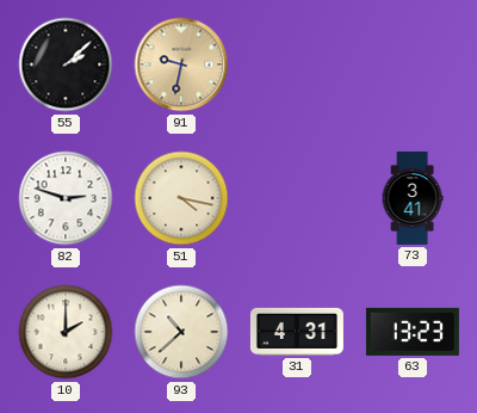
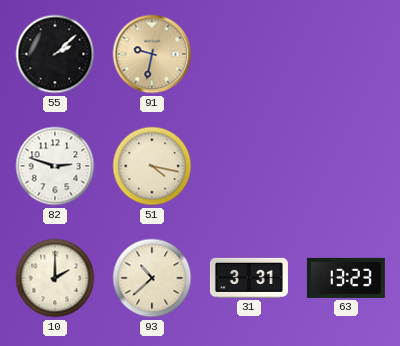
73: 3:41 -> none
31: 4:31 -> 3:31
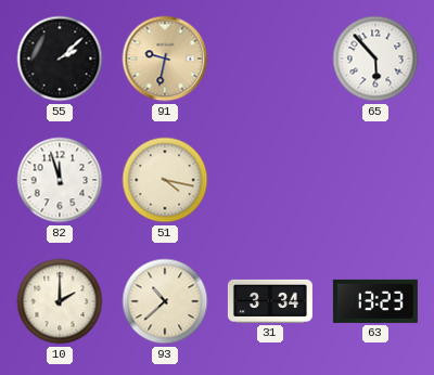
65: none -> 5:53
82: 2:48 -> 11:57
31: 3:31 -> 3:34
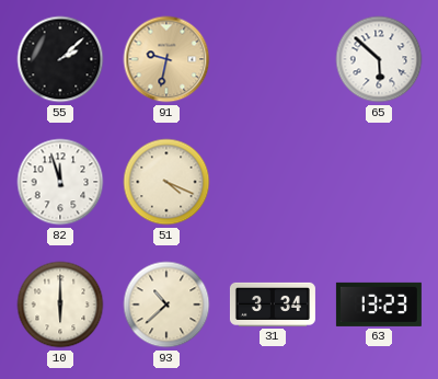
65: 5:53 -> 5:52
51: 4:17 -> 4:19
10: 2:00 -> 6:00
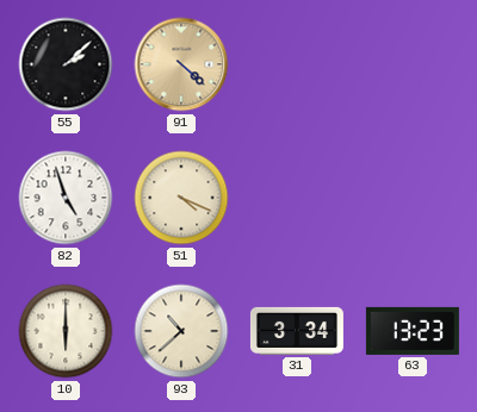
91: 9:32 -> 4:22
65: 5:52 -> none
82: 11:57 -> 4:57
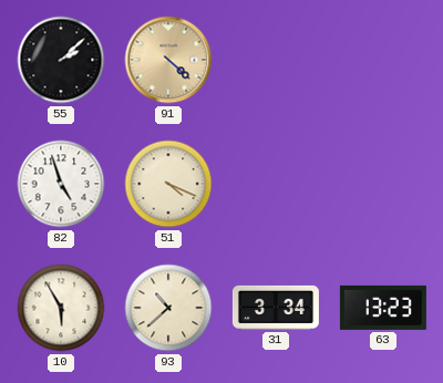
10: 6:00 -> 5:55
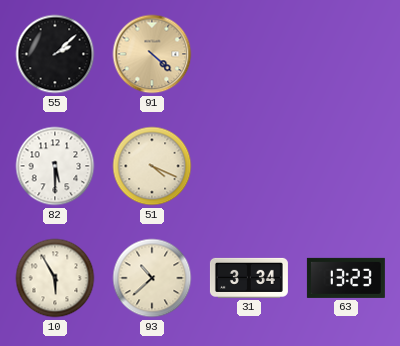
82: 4:57 -> 5:30
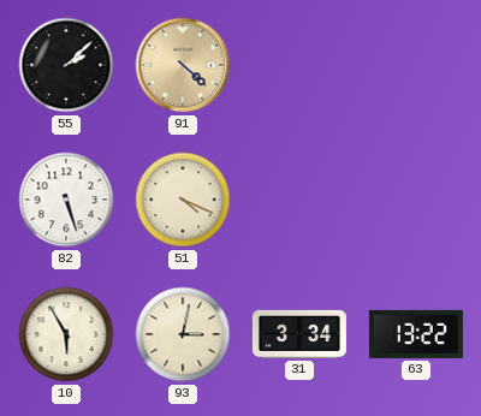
82: 5:30 -> 5:27
93: 10:38 -> 3:02
63: 13:23 -> 13:22
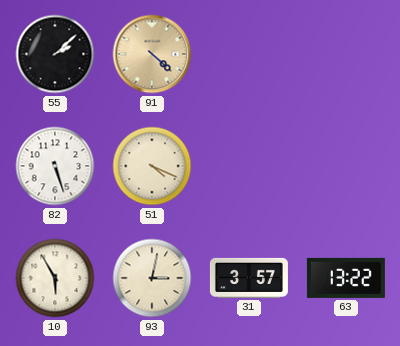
31: 3:34 -> 3:57
